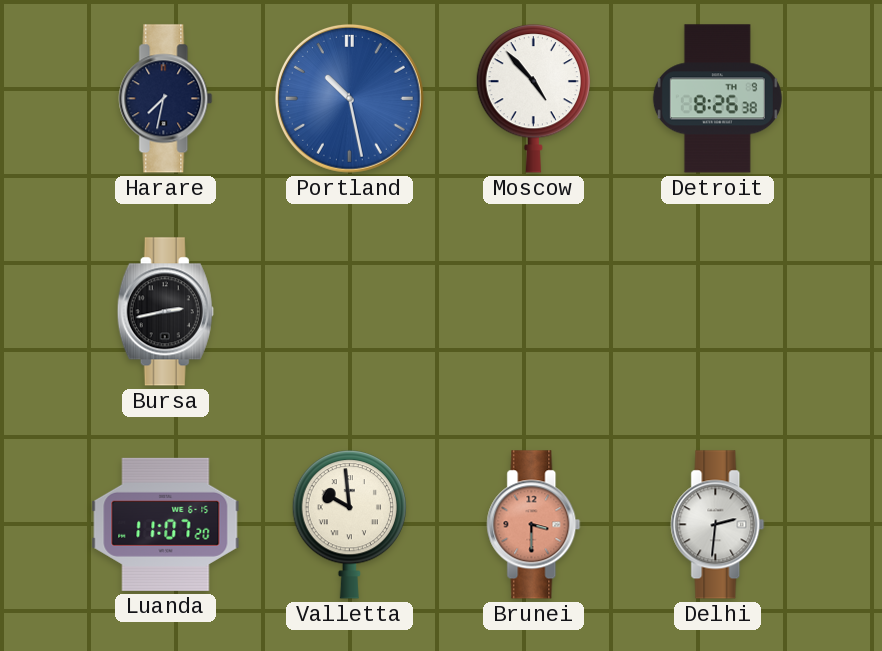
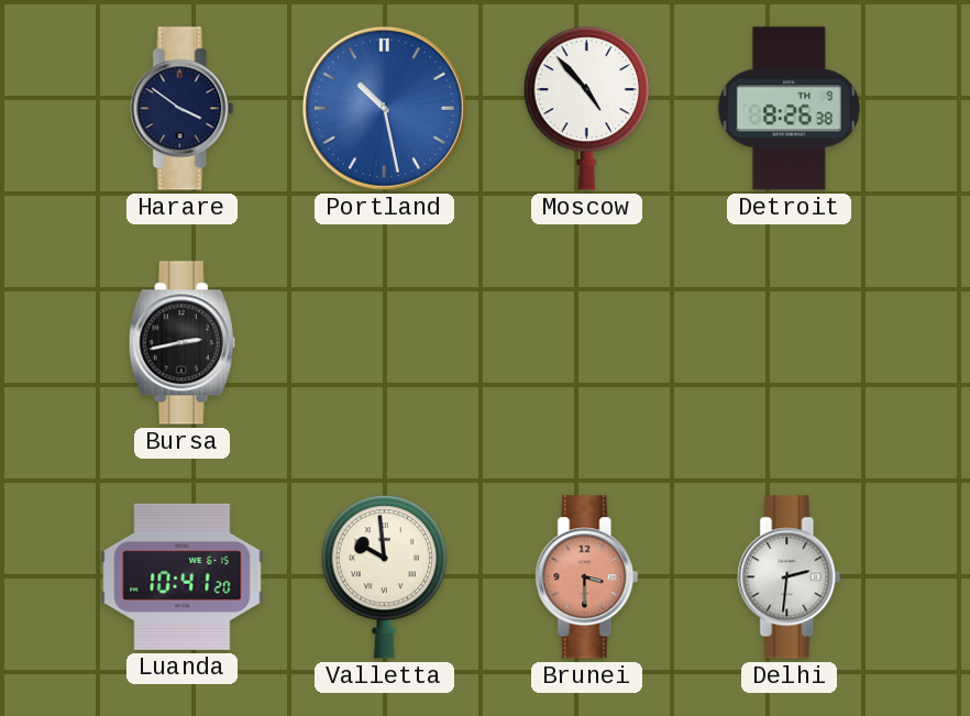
Harare: 7:32 -> 3:51
Luanda: 11:07 -> 10:41
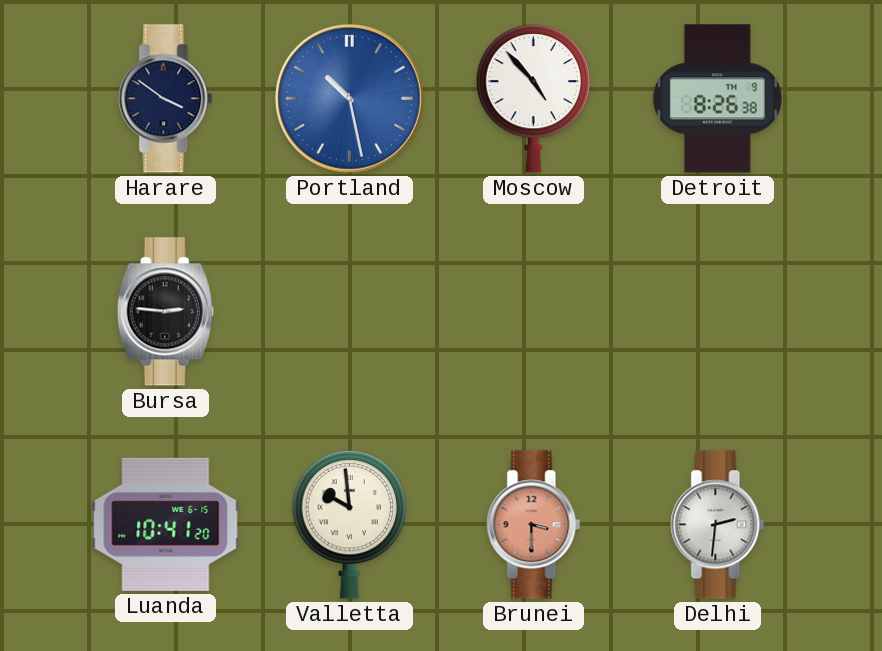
Bursa: 2:43 -> 2:46
